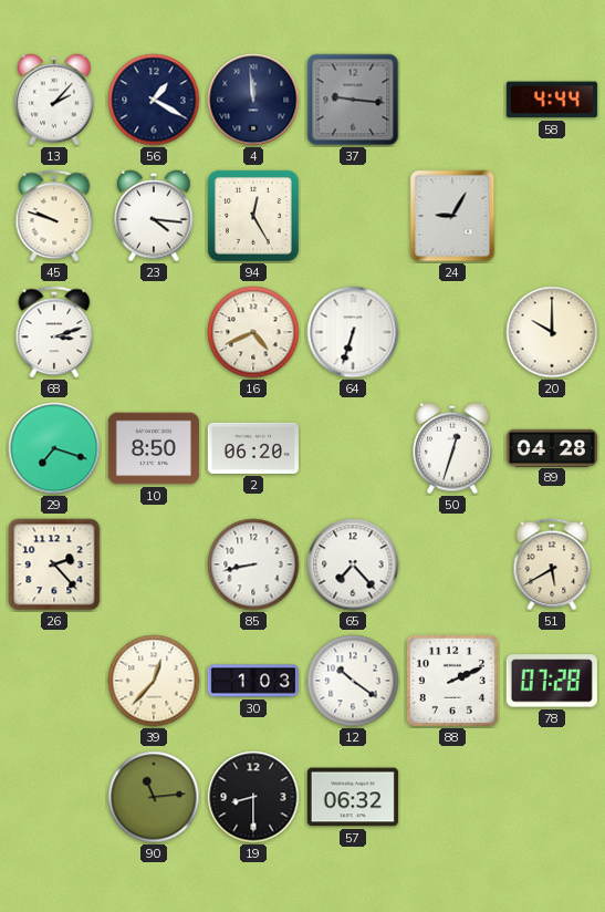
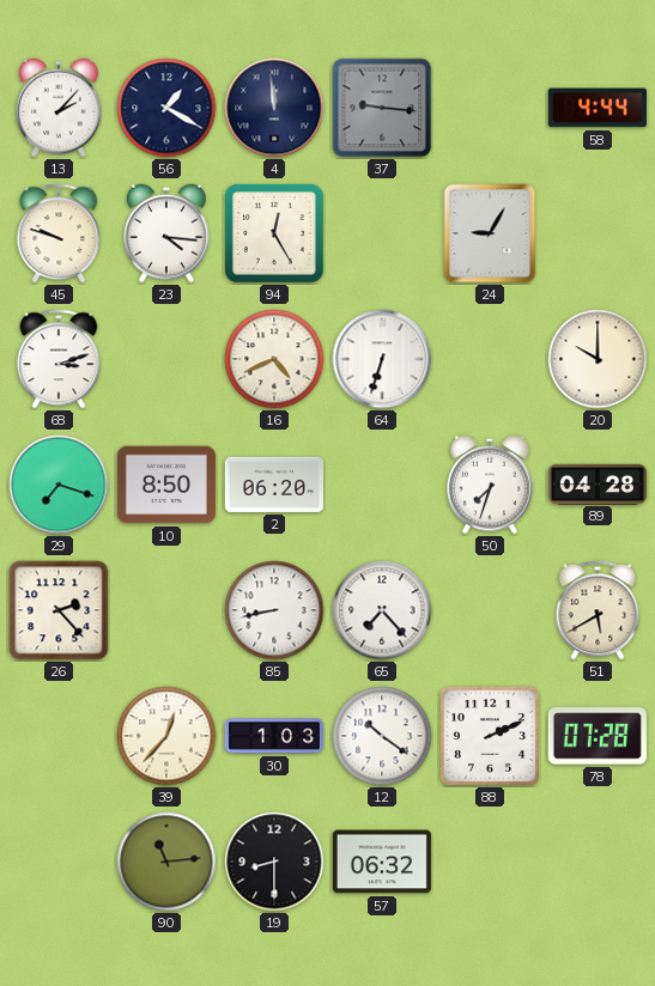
50: 12:33 -> 7:33
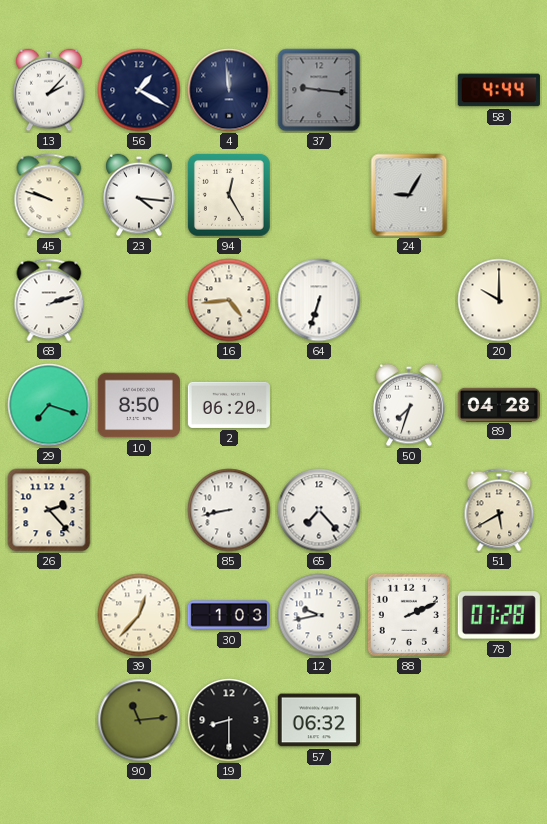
68: 3:12 -> 2:12
16: 4:41 -> 4:44
12: 10:21 -> 9:43
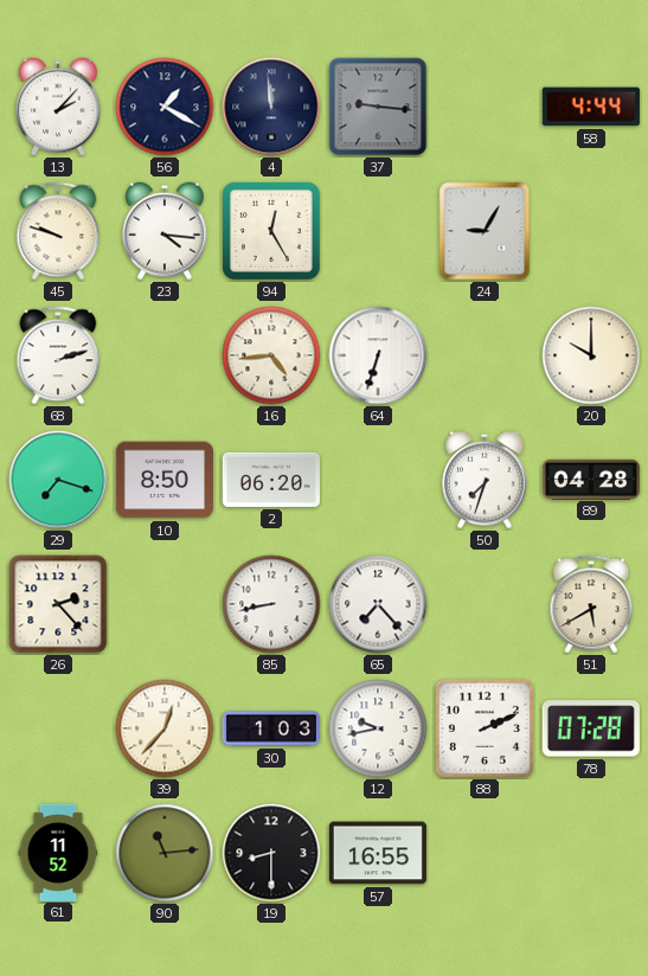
61: none -> 11:52
57: 06:32 -> 16:55
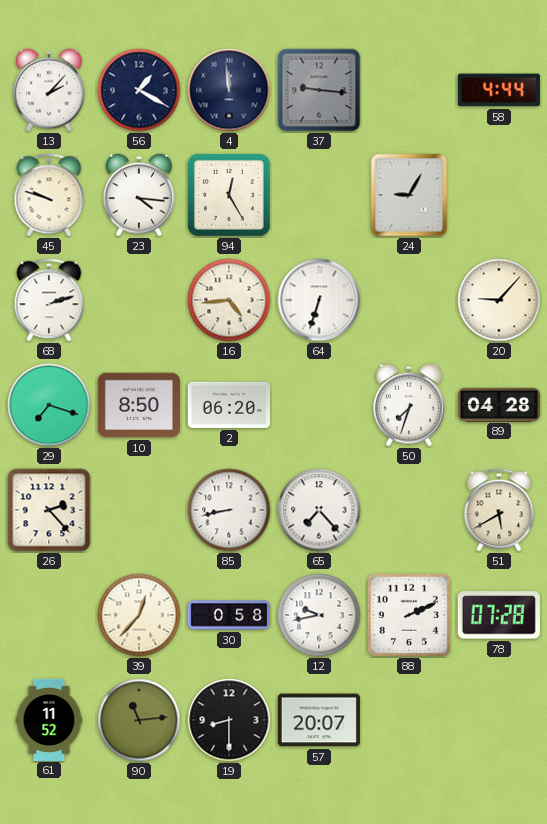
20: 10:00 -> 9:07
30: 1:03 -> 0:58
57: 16:55 -> 20:07
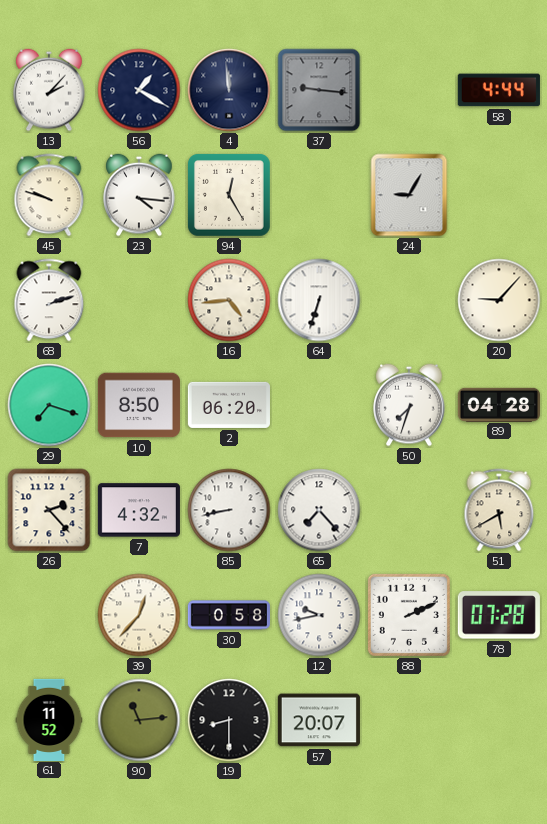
7: none -> 4:32
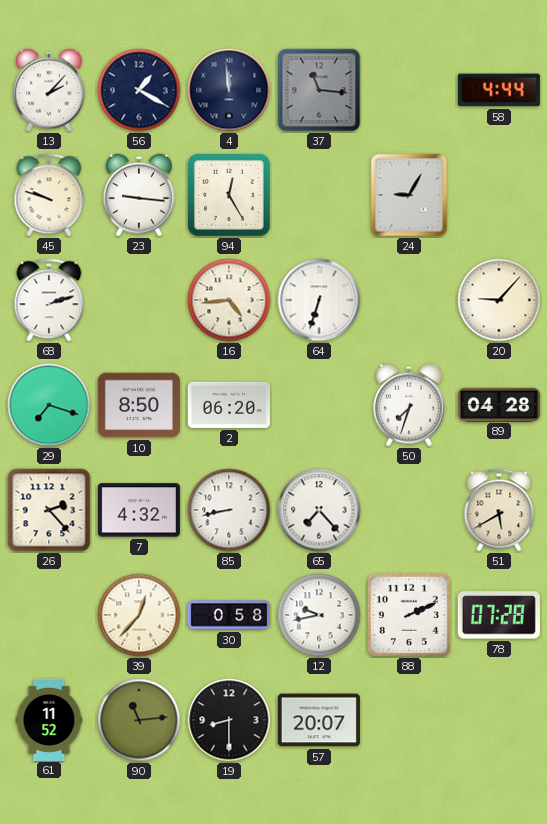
37: 9:16 -> 11:16
23: 4:16 -> 9:16
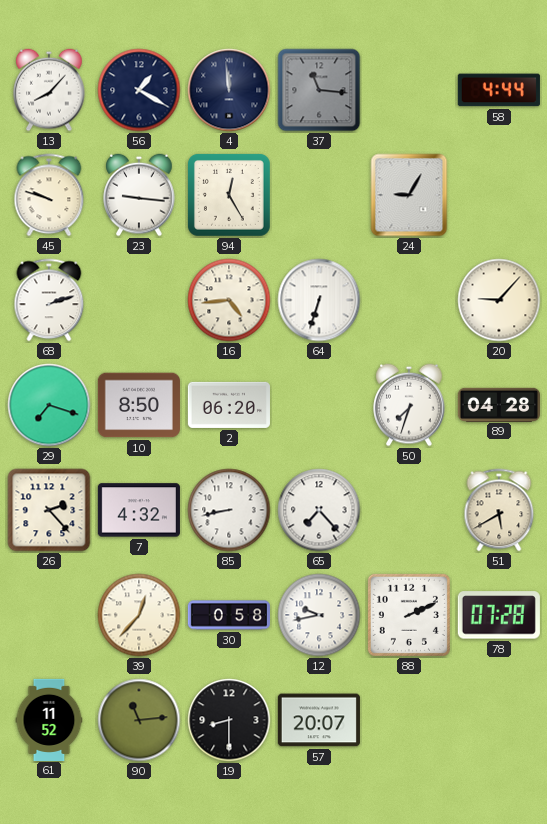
13: 2:07 -> 8:07
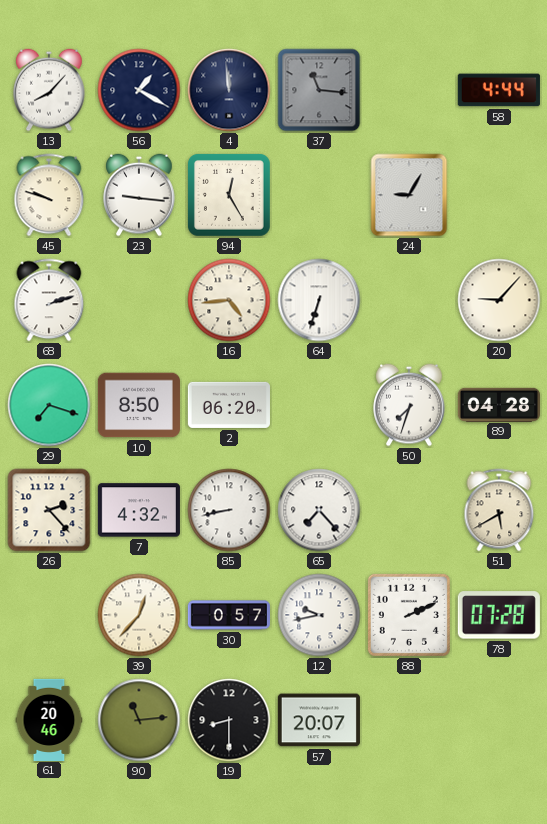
30: 0:58 -> 0:57
61: 11:52 -> 20:46
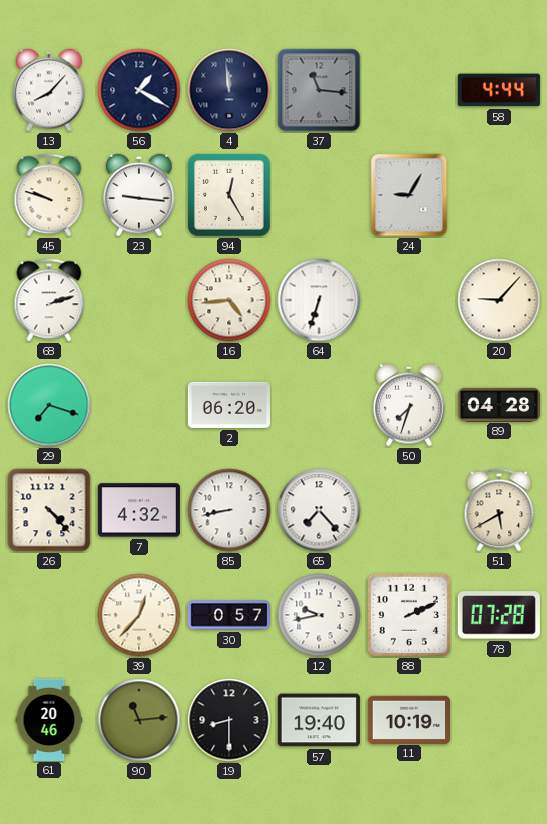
10: 8:50 -> none
26: 2:23 -> 4:23
57: 20:07 -> 19:40
11: none -> 10:19
